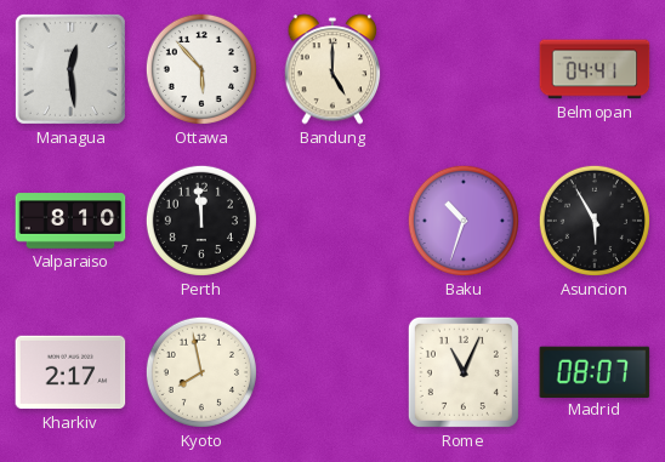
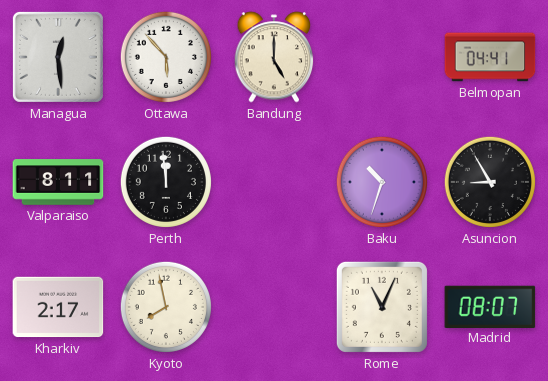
Valparaiso: 8:10 -> 8:11
Asuncion: 5:55 -> 8:55
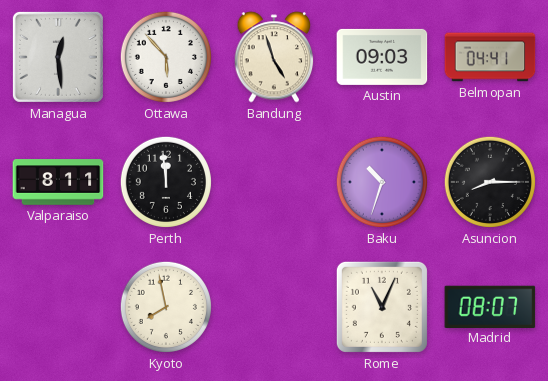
Bandung: 5:00 -> 4:57
Austin: none -> 09:03
Asuncion: 8:55 -> 8:15
Kharkiv: 2:17 -> none
